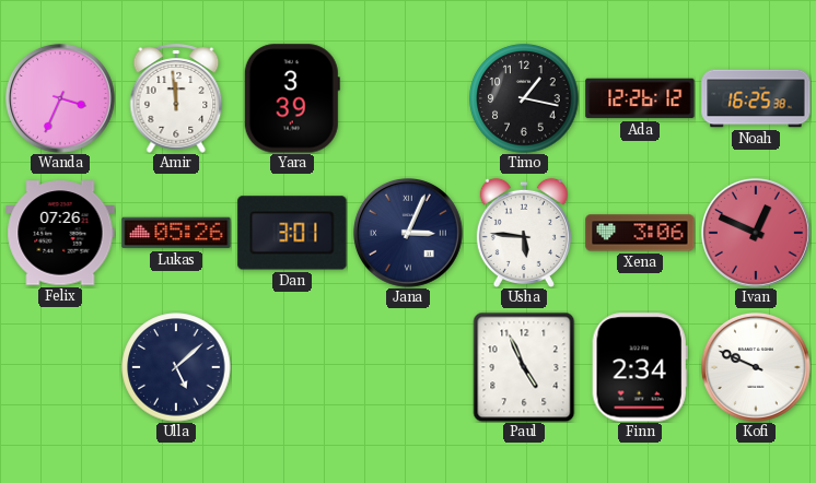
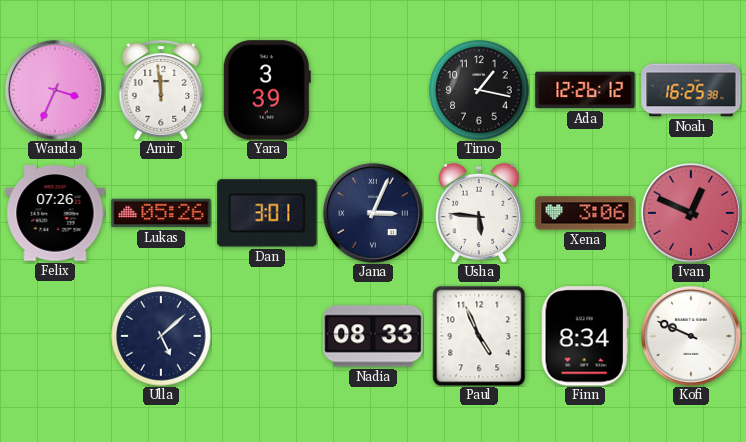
Nadia: none -> 08:33
Finn: 2:34 -> 8:34
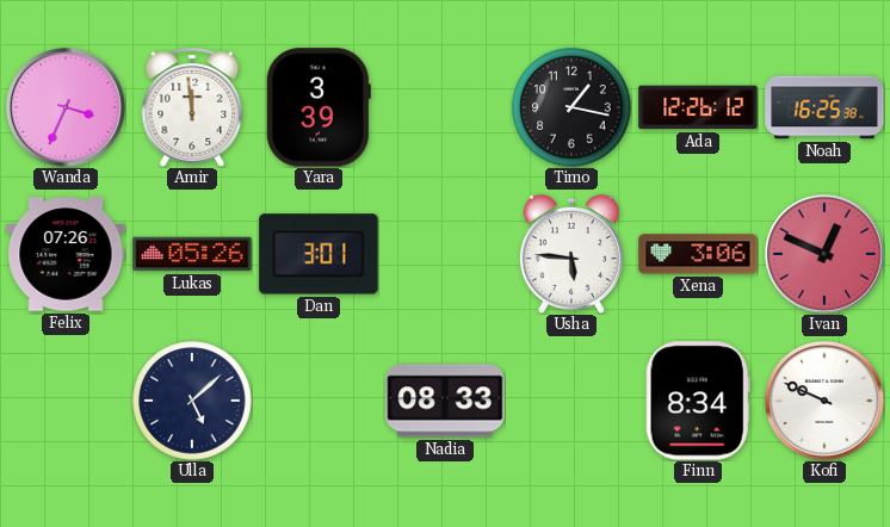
Jana: 3:04 -> none
Paul: 4:56 -> none
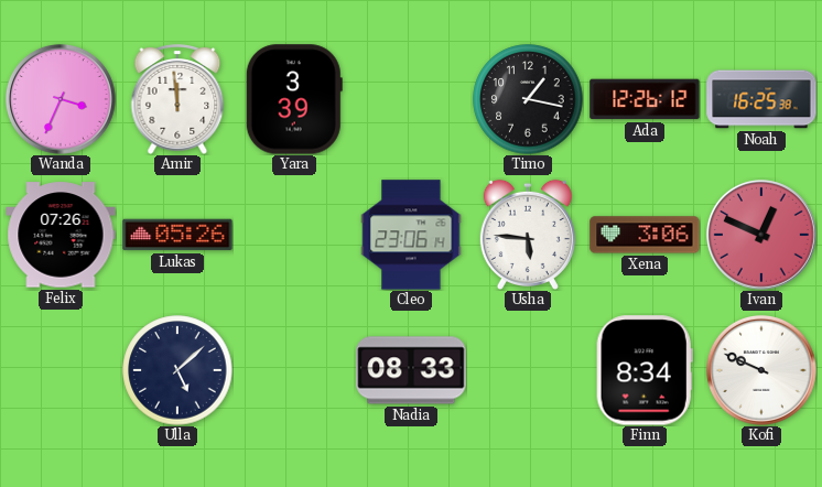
Dan: 3:01 -> none
Cleo: none -> 23:06
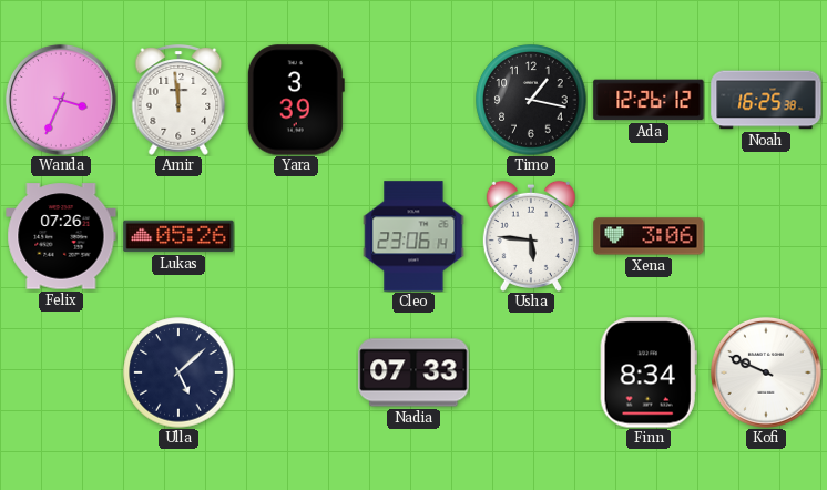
Ivan: 12:49 -> none
Nadia: 08:33 -> 07:33
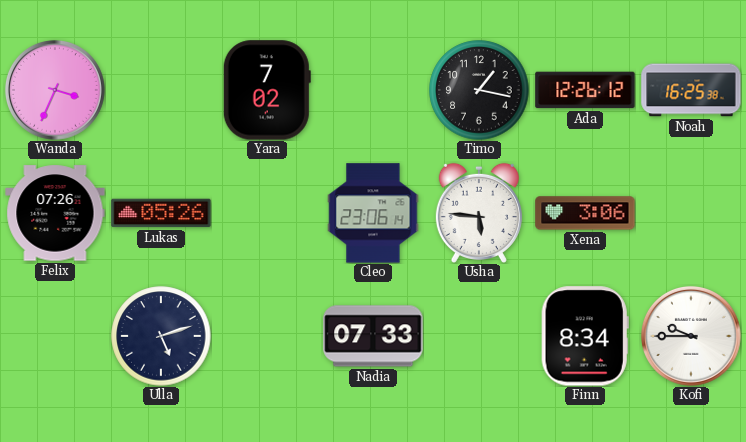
Amir: 11:59 -> none
Yara: 3:39 -> 7:02
Ulla: 5:08 -> 5:12
Kofi: 9:49 -> 9:45
